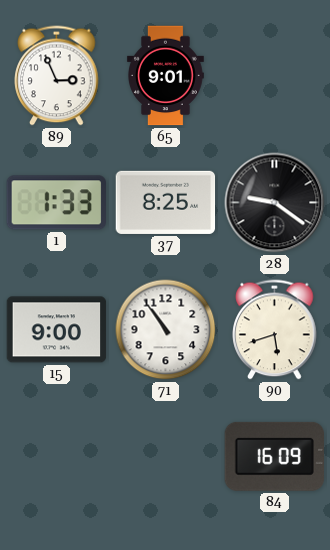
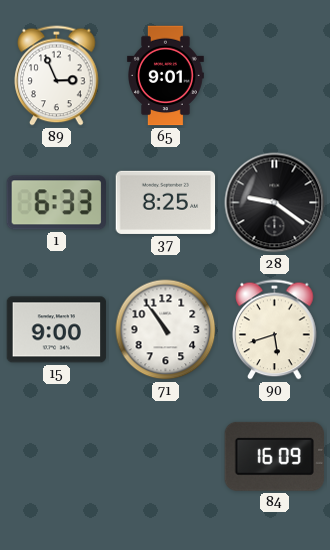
1: 1:33 -> 6:33
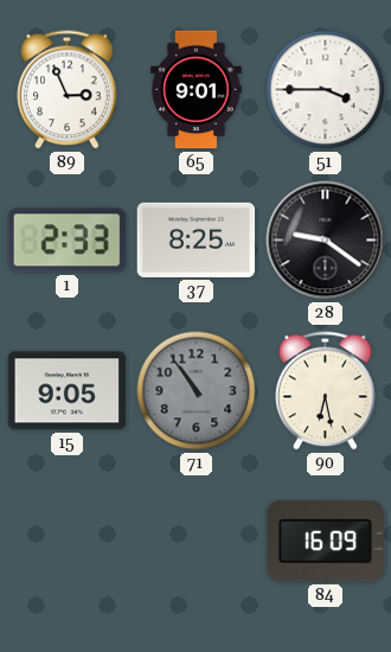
51: none -> 3:45
1: 6:33 -> 2:33
15: 9:00 -> 9:05
71 dial: white -> grey
90: 5:42 -> 6:28
